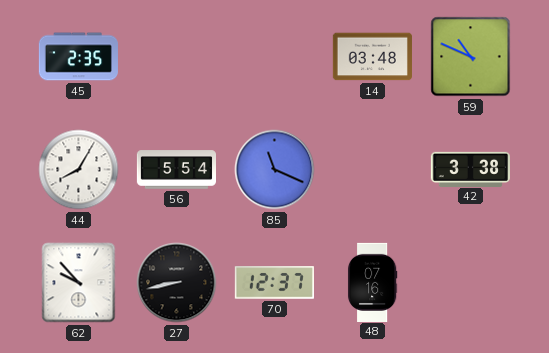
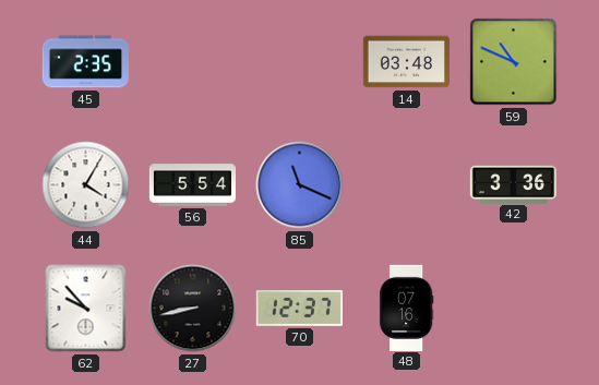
44: 8:05 -> 4:05
42: 3:38 -> 3:36
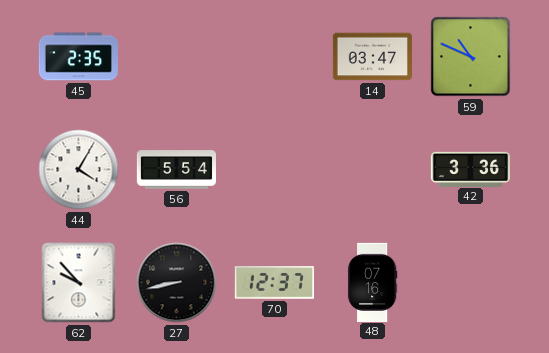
14: 03:48 -> 03:47
85: 11:19 -> none
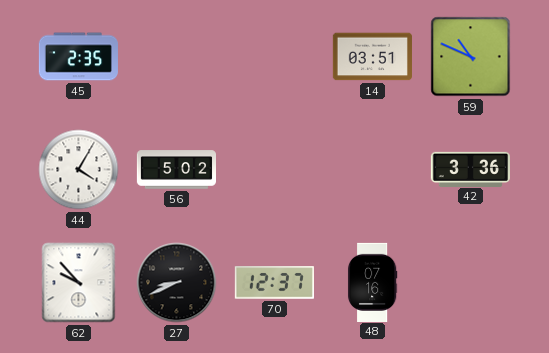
14: 03:47 -> 03:51
56: 5:54 -> 5:02
27: 8:43 -> 8:41
